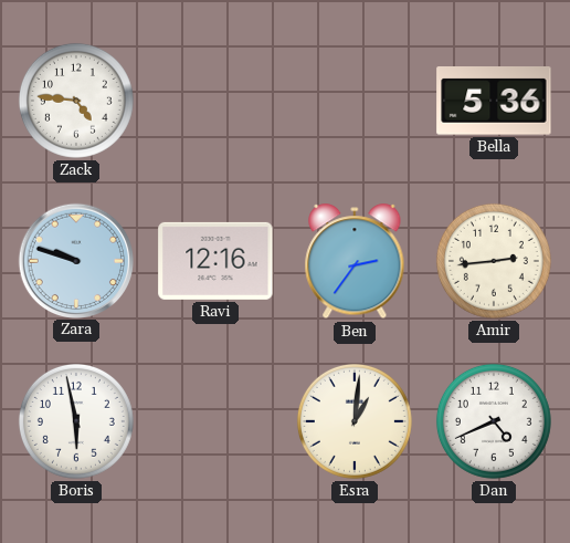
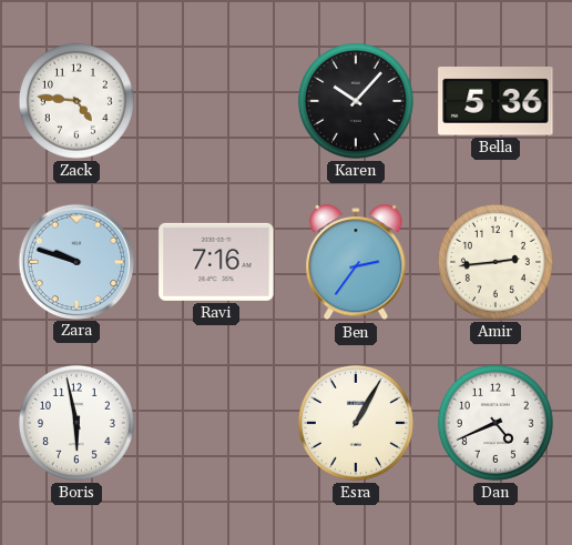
Karen: none -> 10:07
Ravi: 12:16 -> 7:16
Esra: 1:01 -> 1:05
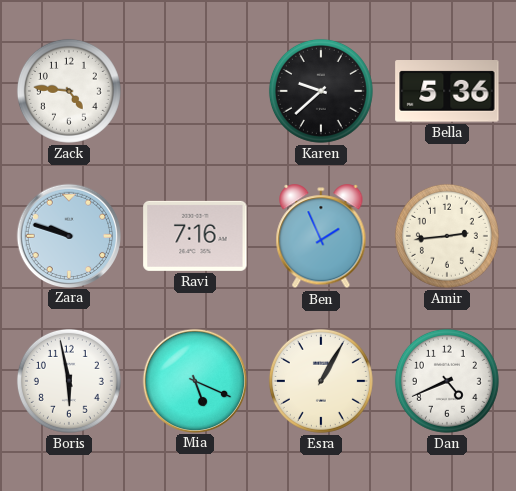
Karen: 10:07 -> 9:38
Ben: 2:36 -> 1:56
Mia: none -> 5:19
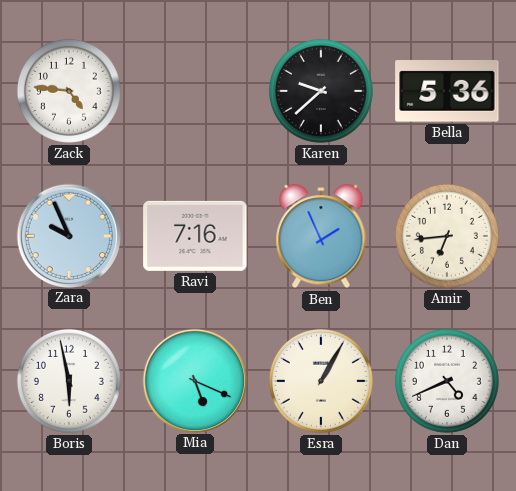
Zara: 9:48 -> 9:56
Amir: 2:44 -> 6:44
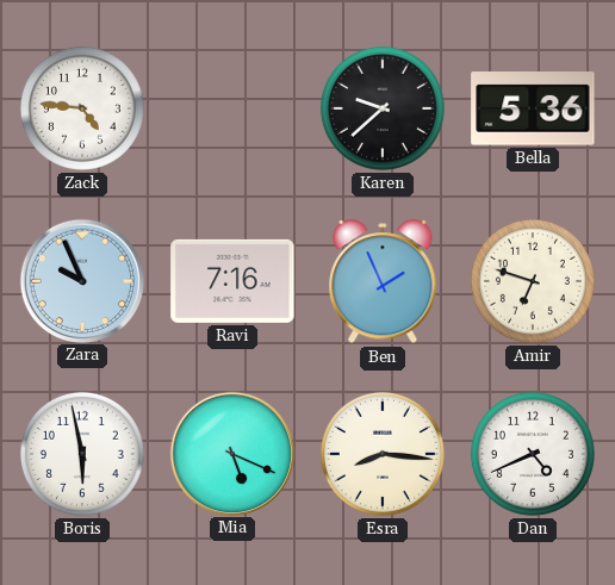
Amir: 6:44 -> 6:48
Esra: 1:05 -> 8:16
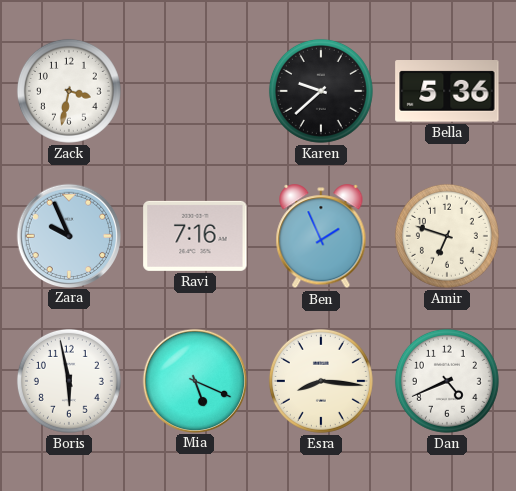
Zack: 4:46 -> 3:32
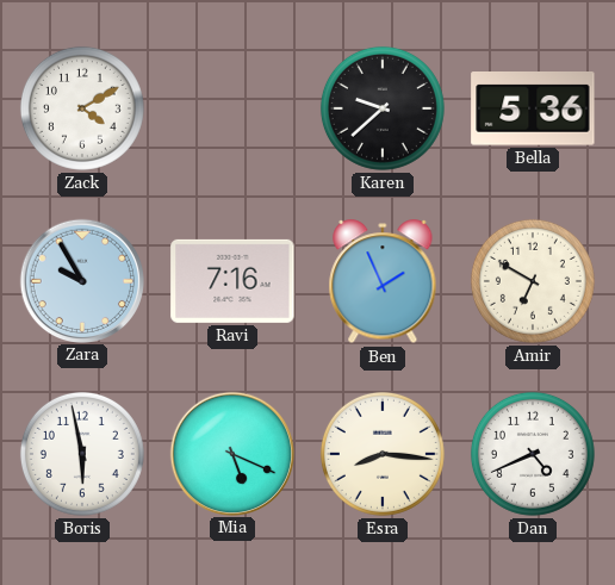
Zack: 3:32 -> 4:10
Zara: 9:56 -> 9:55
Amir: 6:48 -> 6:50
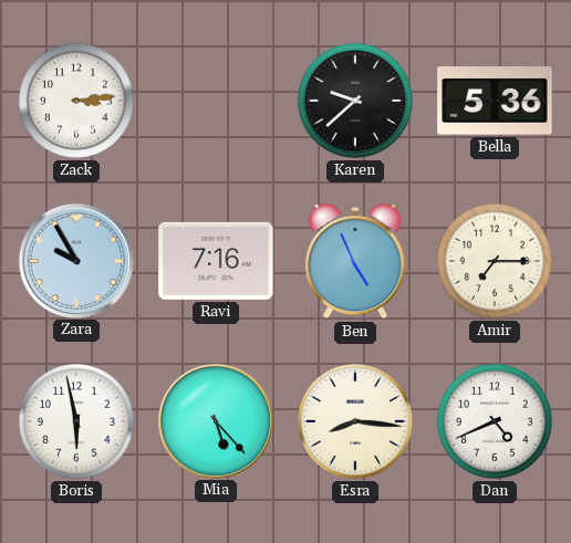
Zack: 4:10 -> 3:14
Ben: 1:56 -> 4:56
Amir: 6:50 -> 7:15
Mia: 5:19 -> 5:23
